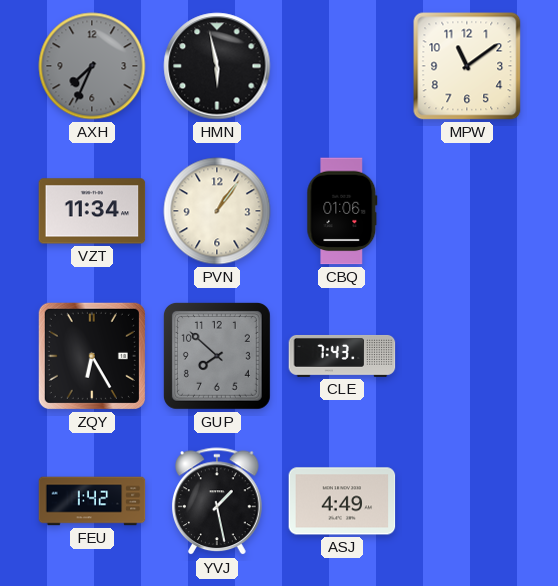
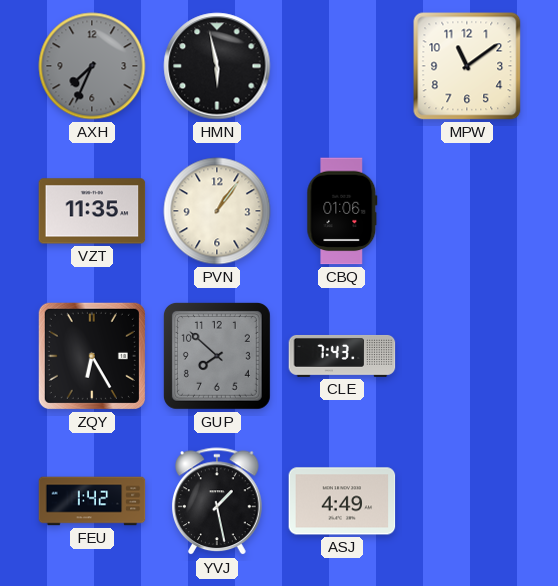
VZT: 11:34 -> 11:35
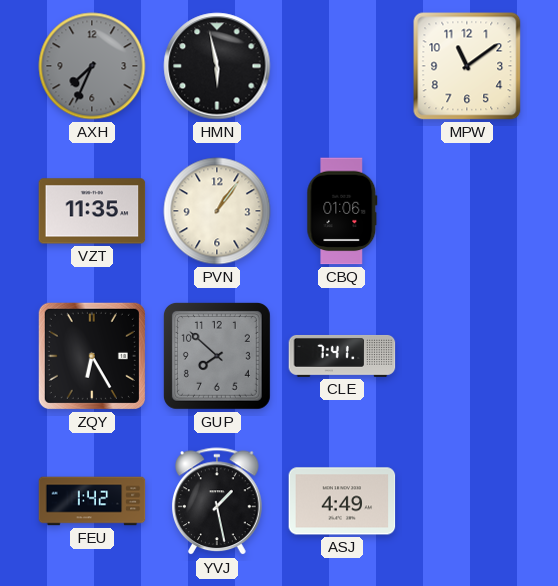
CLE: 7:43 -> 7:41
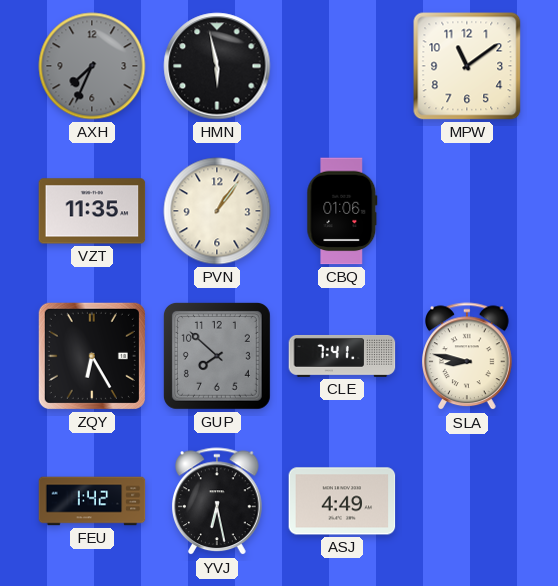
SLA: none -> 8:47
YVJ: 1:28 -> 6:28
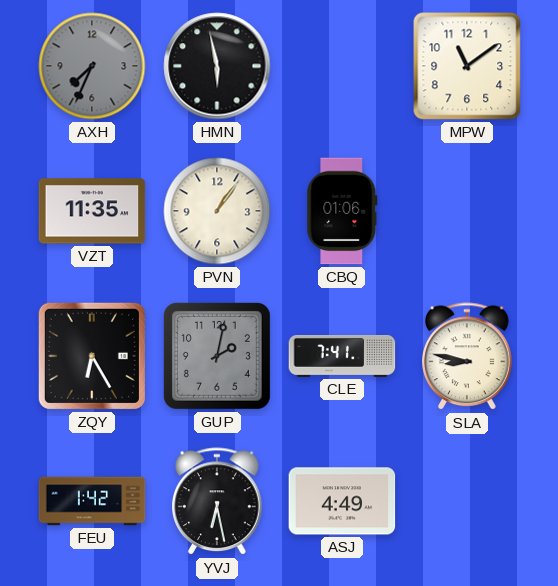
GUP: 7:52 -> 2:02
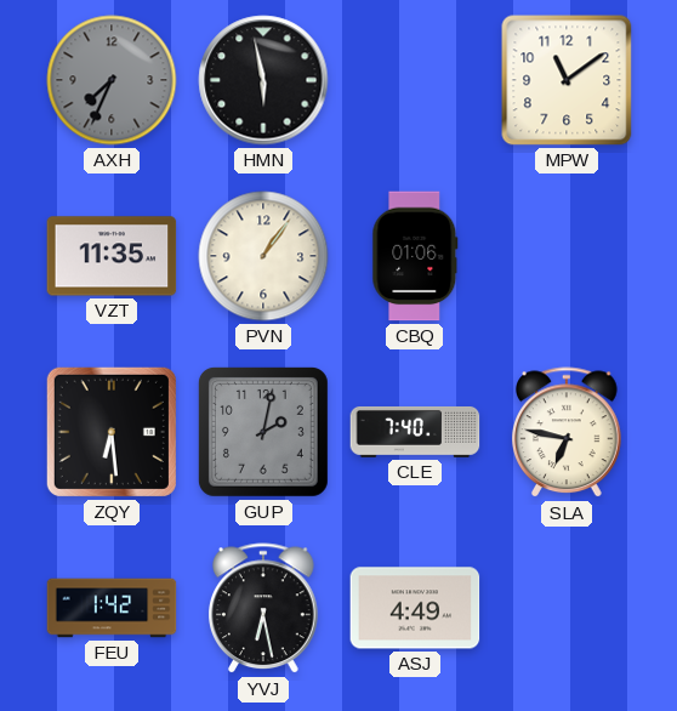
ZQY: 6:25 -> 6:29
CLE: 7:41 -> 7:40
SLA: 8:47 -> 6:47
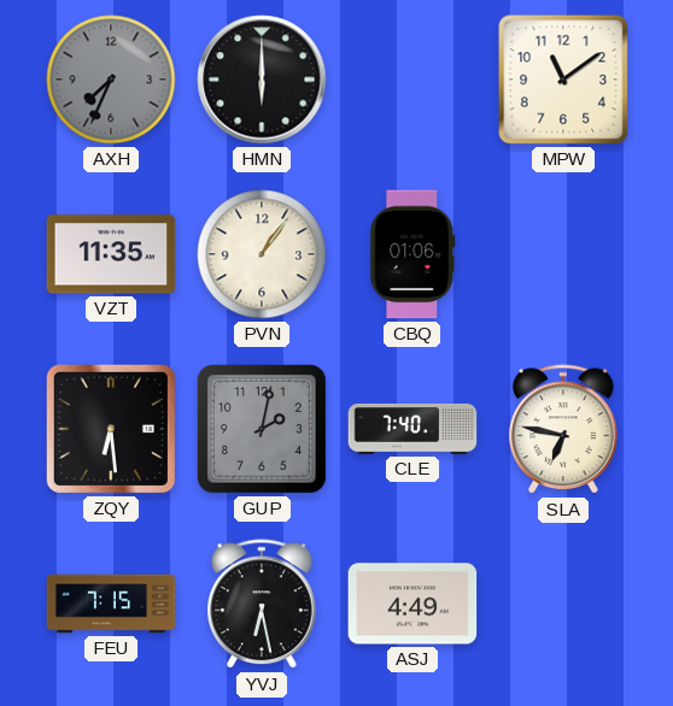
HMN: 5:58 -> 6:00
FEU: 1:42 -> 7:15
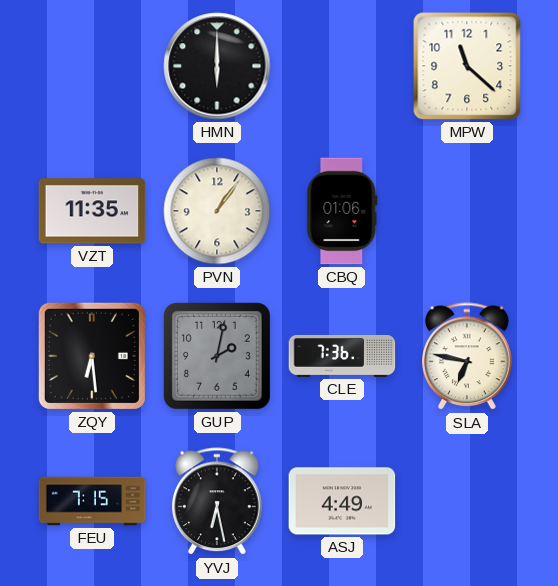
AXH: 7:34 -> none
MPW: 11:09 -> 11:22
CLE: 7:40 -> 7:36
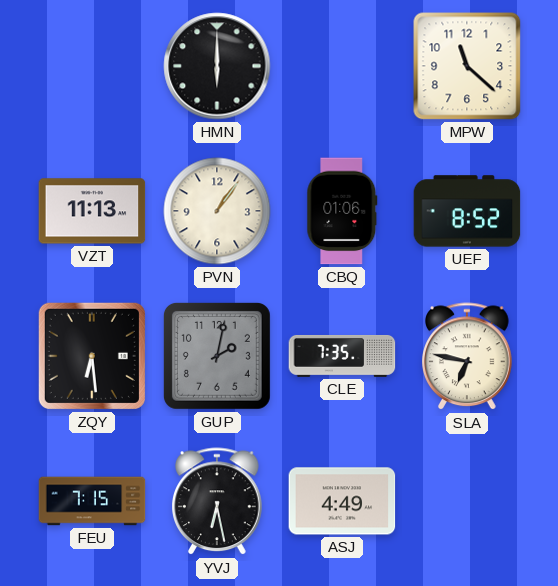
VZT: 11:35 -> 11:13
UEF: none -> 8:52
CLE: 7:36 -> 7:35
